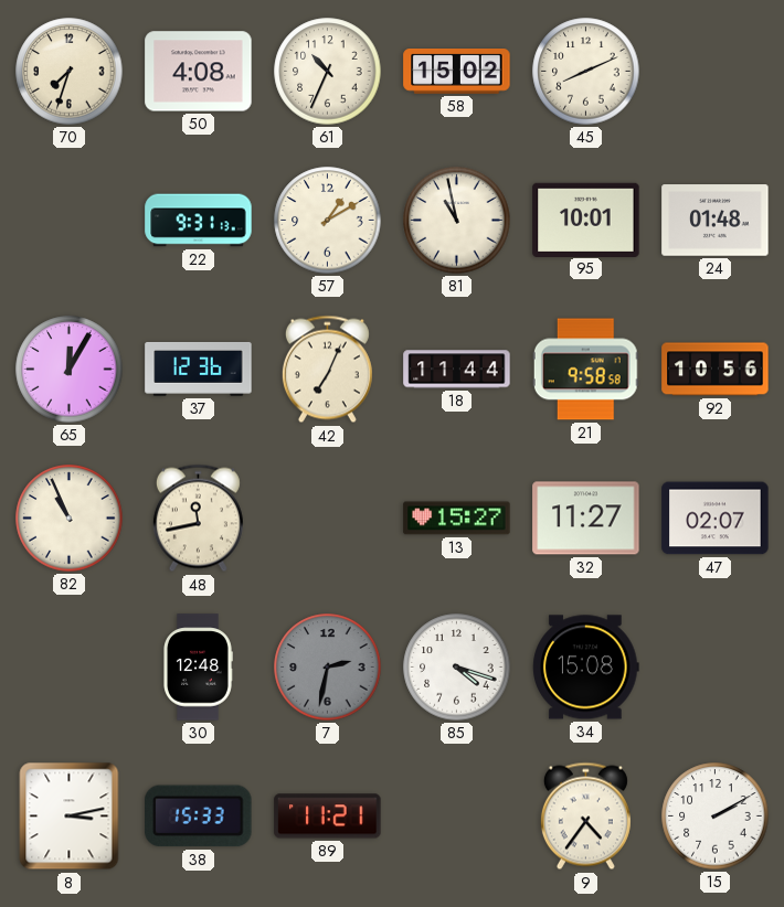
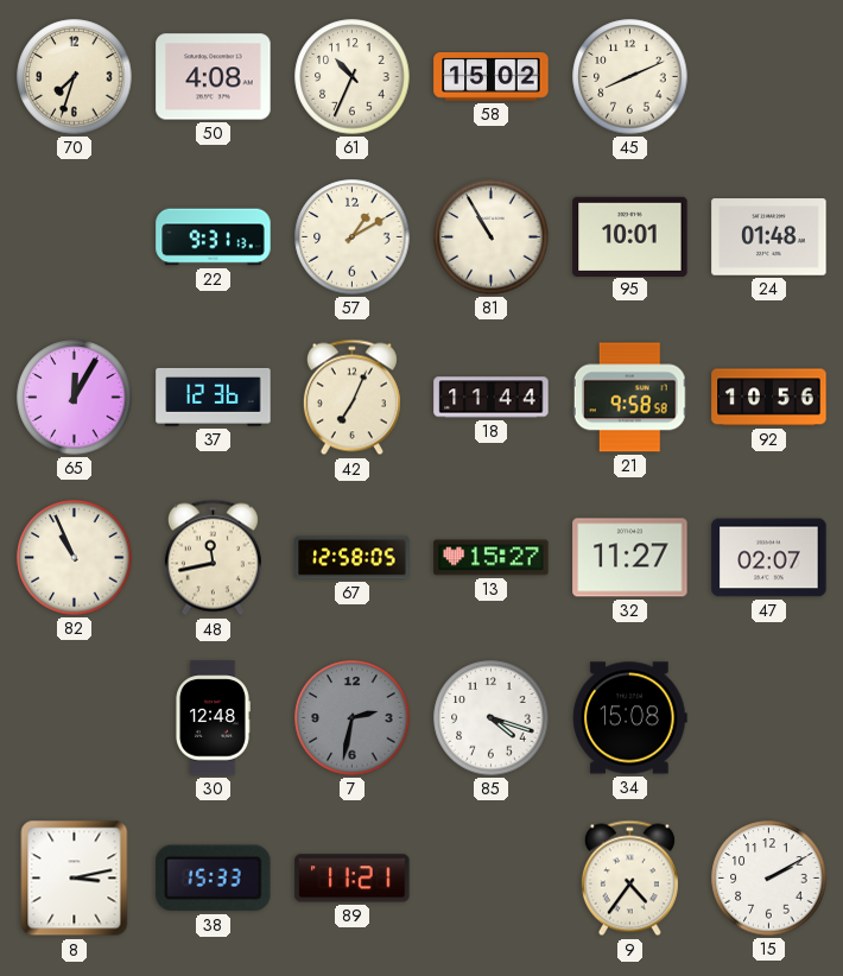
81: 10:58 -> 10:55
67: none -> 12:58
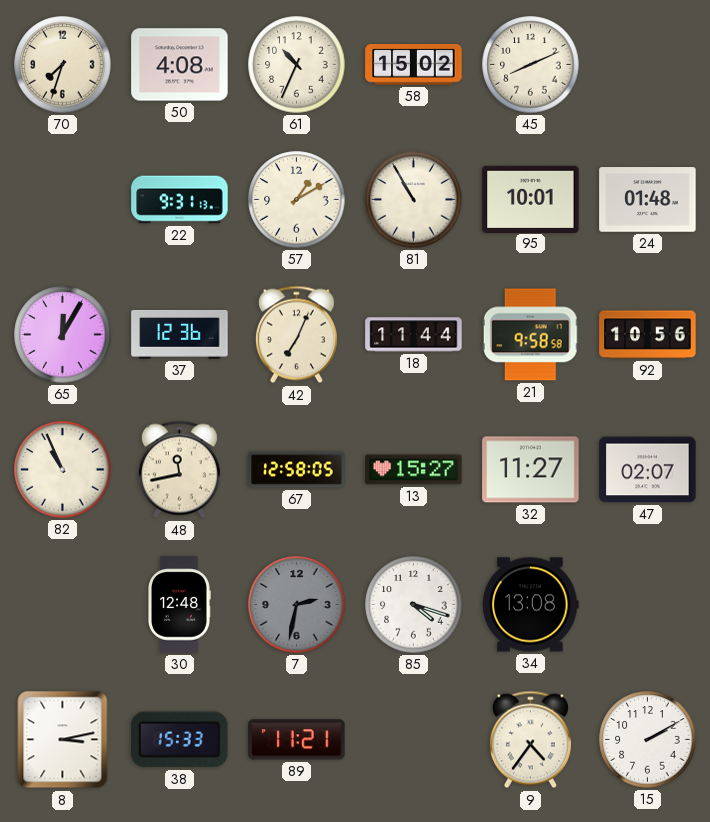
34: 15:08 -> 13:08
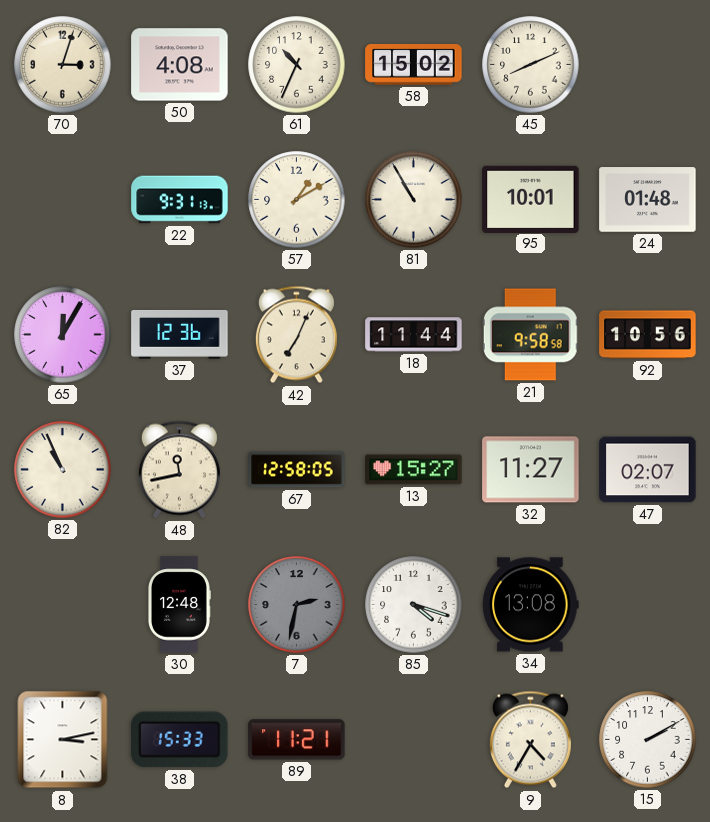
70: 7:33 -> 3:03
9: 4:36 -> 4:35
